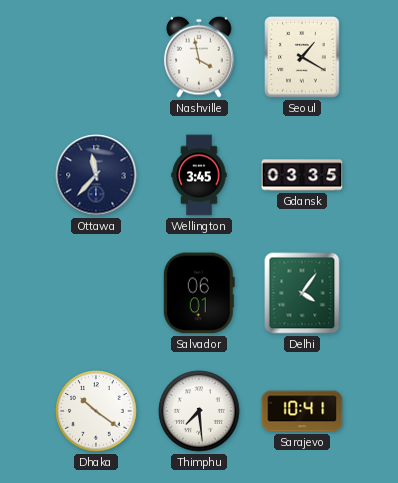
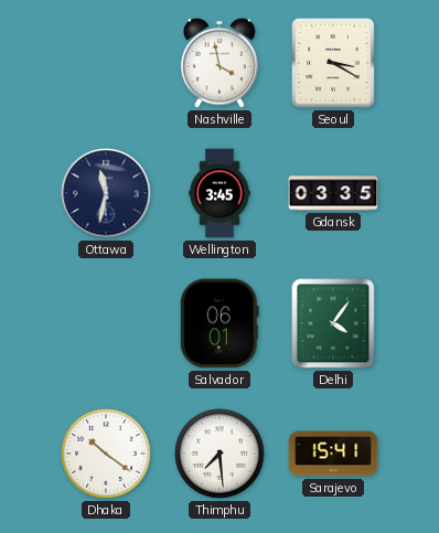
Seoul: 1:20 -> 3:20
Ottawa: 11:37 -> 11:32
Sarajevo: 10:41 -> 15:41
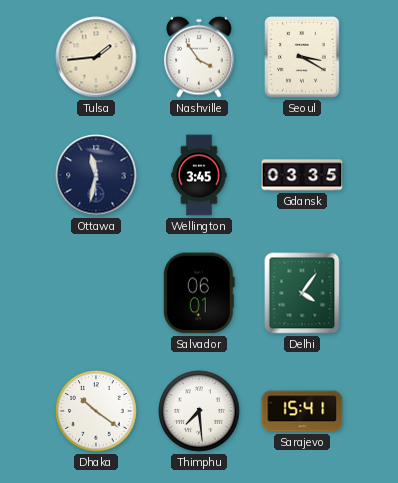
Tulsa: none -> 1:44
Nashville: 3:58 -> 3:54
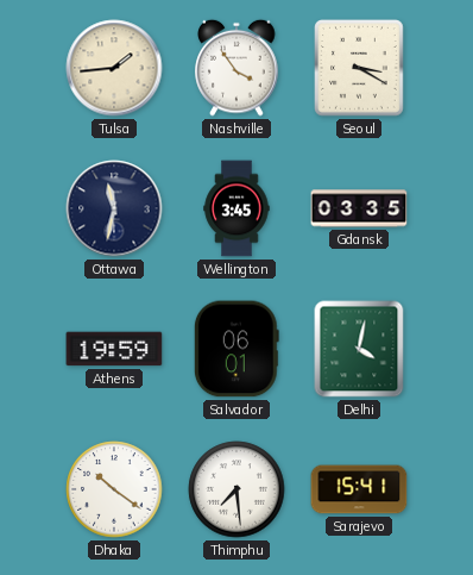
Athens: none -> 19:59
Delhi: 4:06 -> 4:02
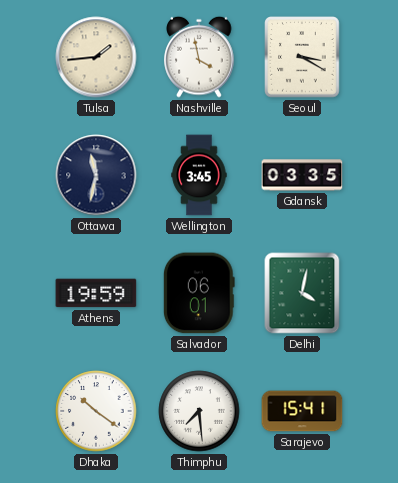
Nashville: 3:54 -> 3:58
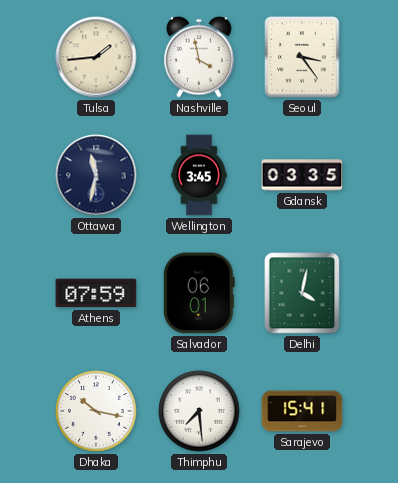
Seoul: 3:20 -> 3:24
Athens: 19:59 -> 07:59
Dhaka: 10:21 -> 10:17
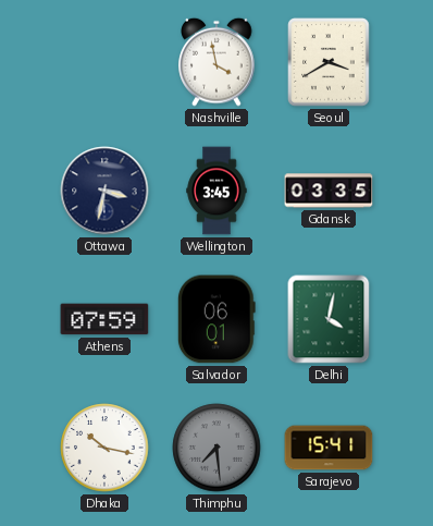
Tulsa: 1:44 -> none
Seoul: 3:24 -> 3:40
Ottawa: 11:32 -> 3:32
Thimphu dial: white -> grey
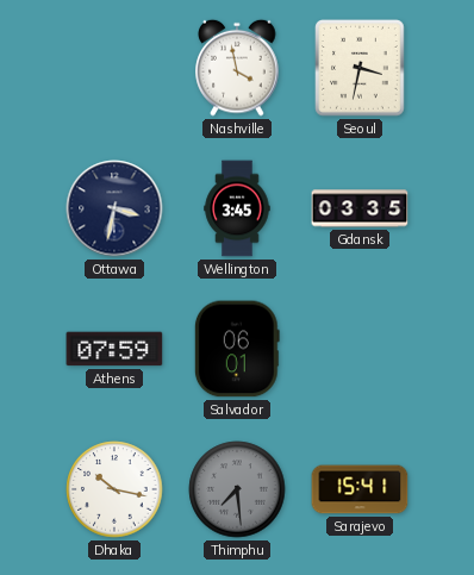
Seoul: 3:40 -> 3:32
Delhi: 4:02 -> none
